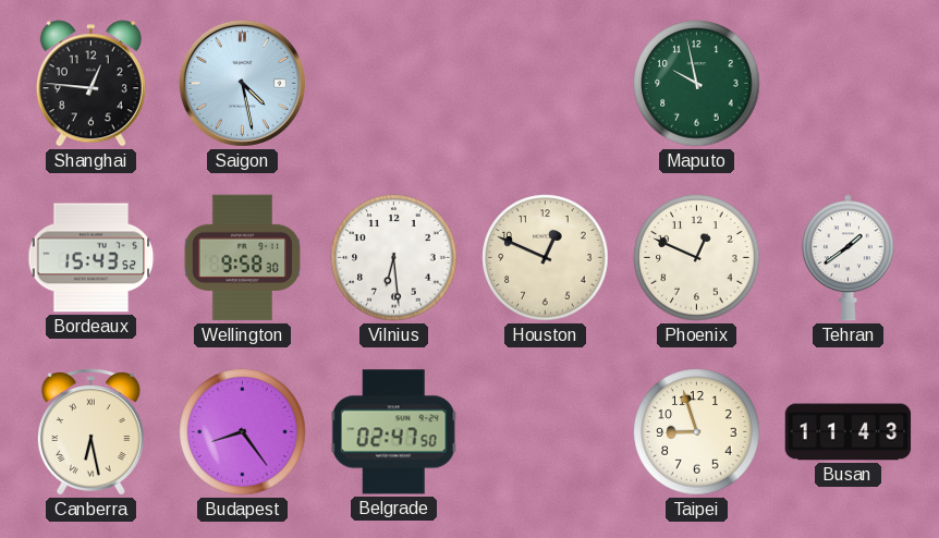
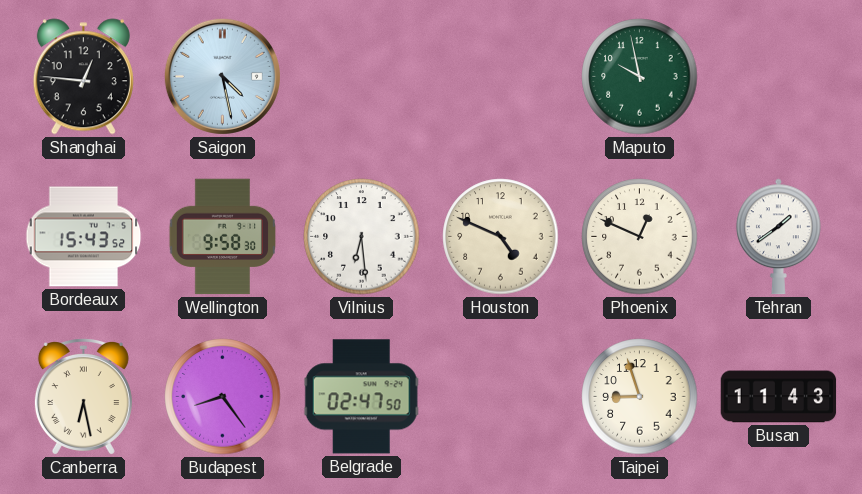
Houston: 12:49 -> 4:49
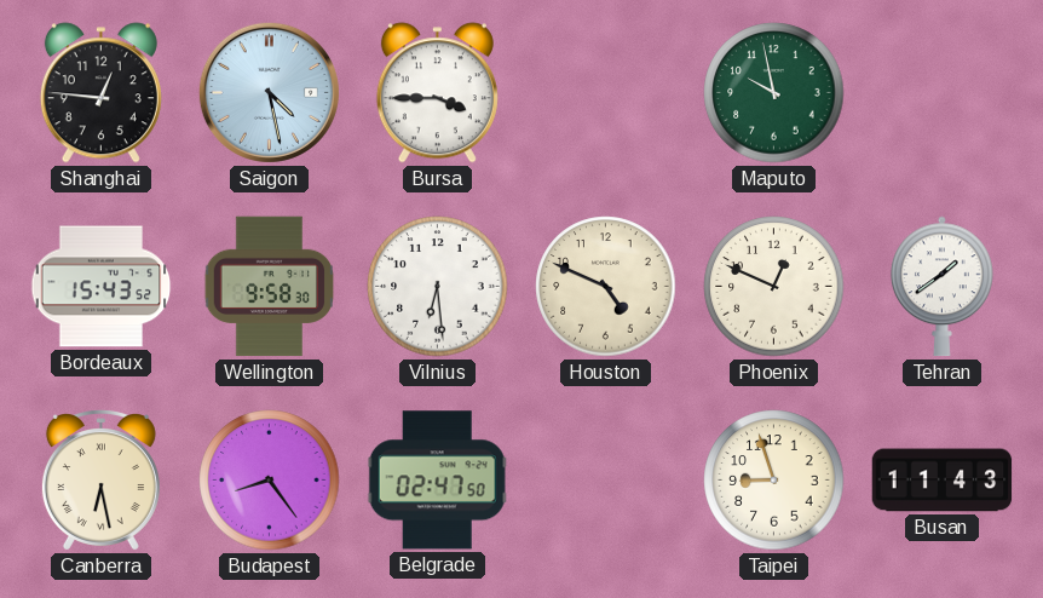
Bursa: none -> 3:45
